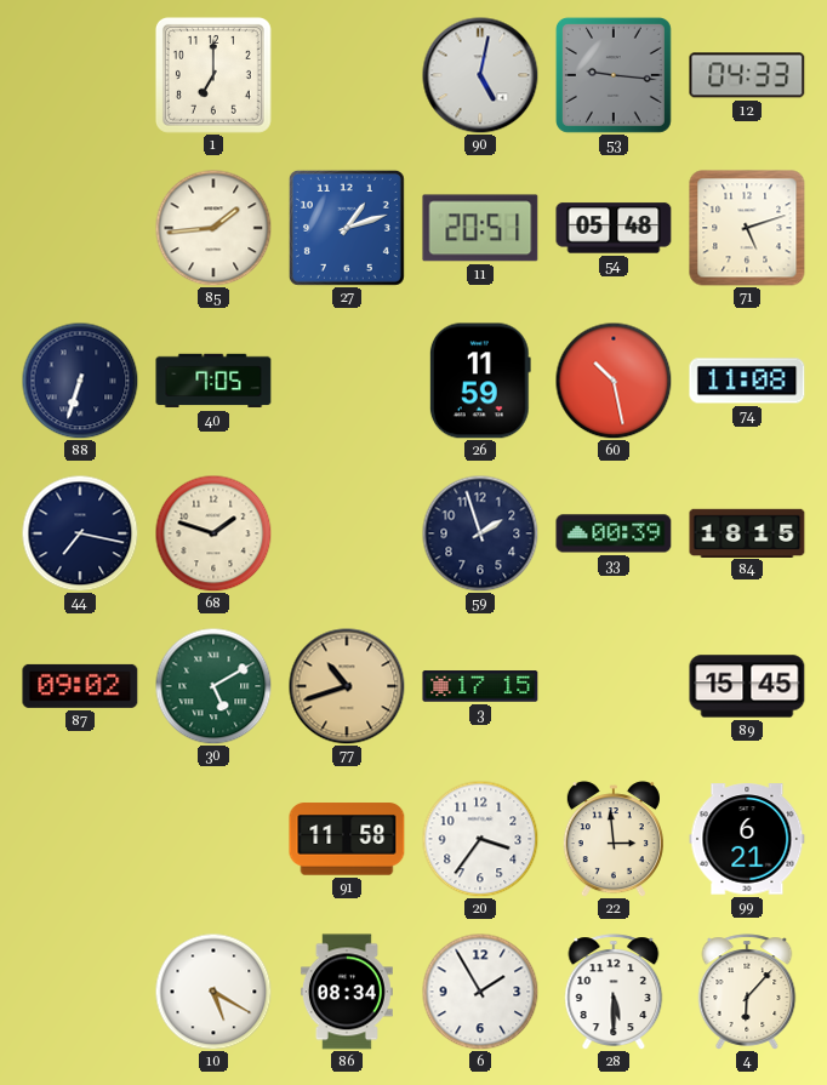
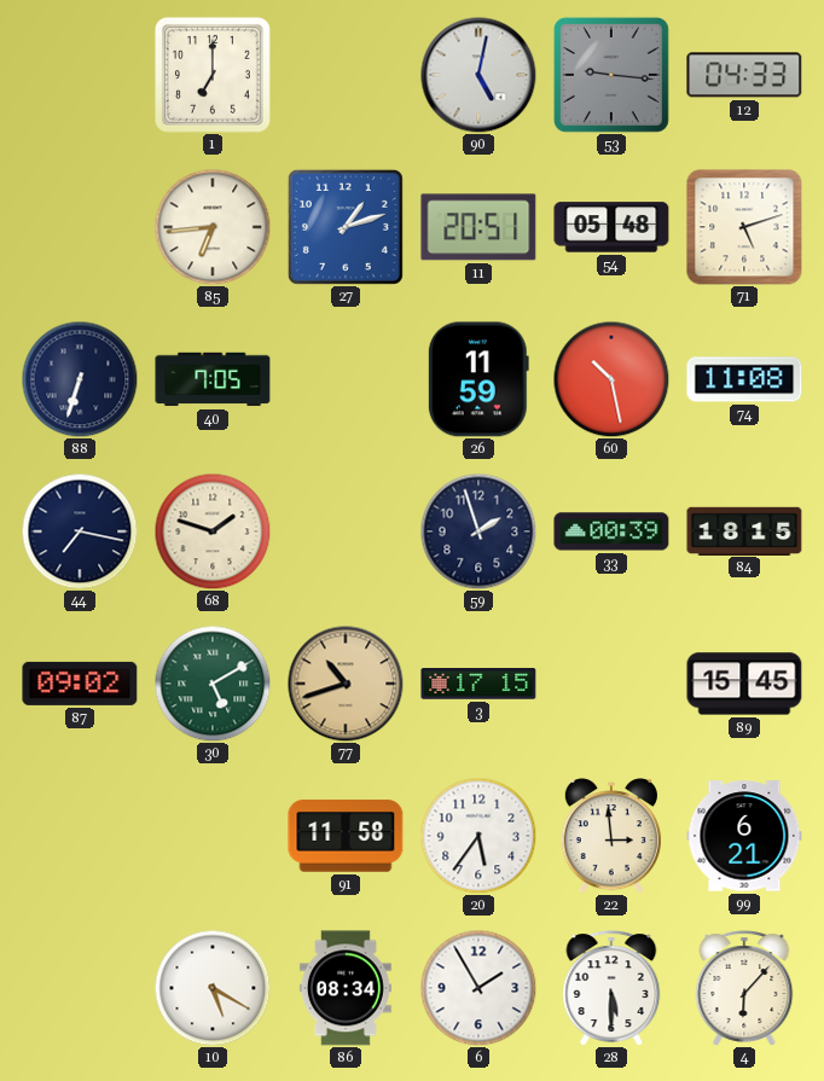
85: 1:44 -> 6:44
20: 3:36 -> 5:36
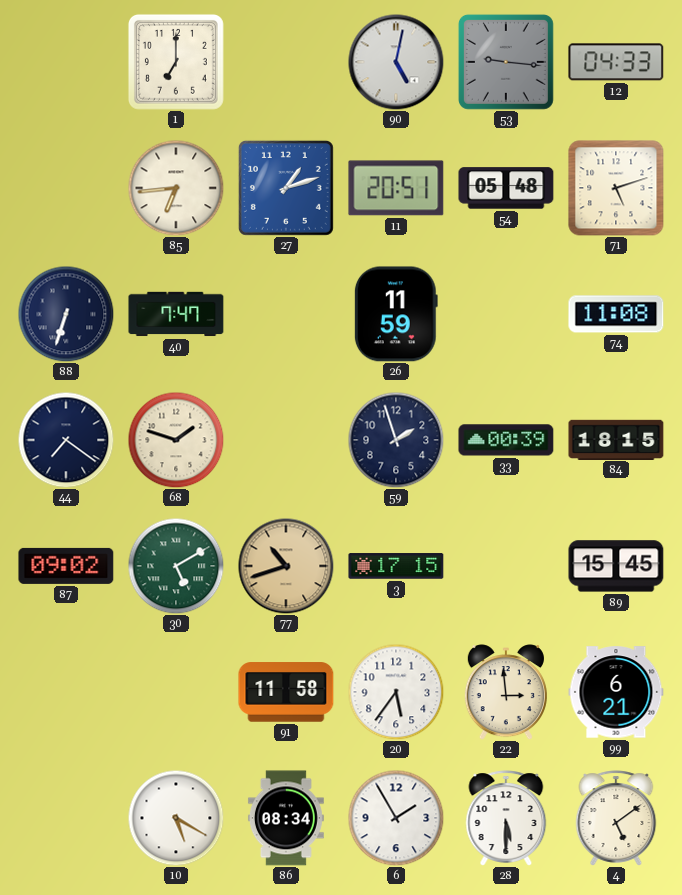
40: 7:05 -> 7:47
60: 10:28 -> none
44: 7:17 -> 7:21
4: 6:07 -> 5:09
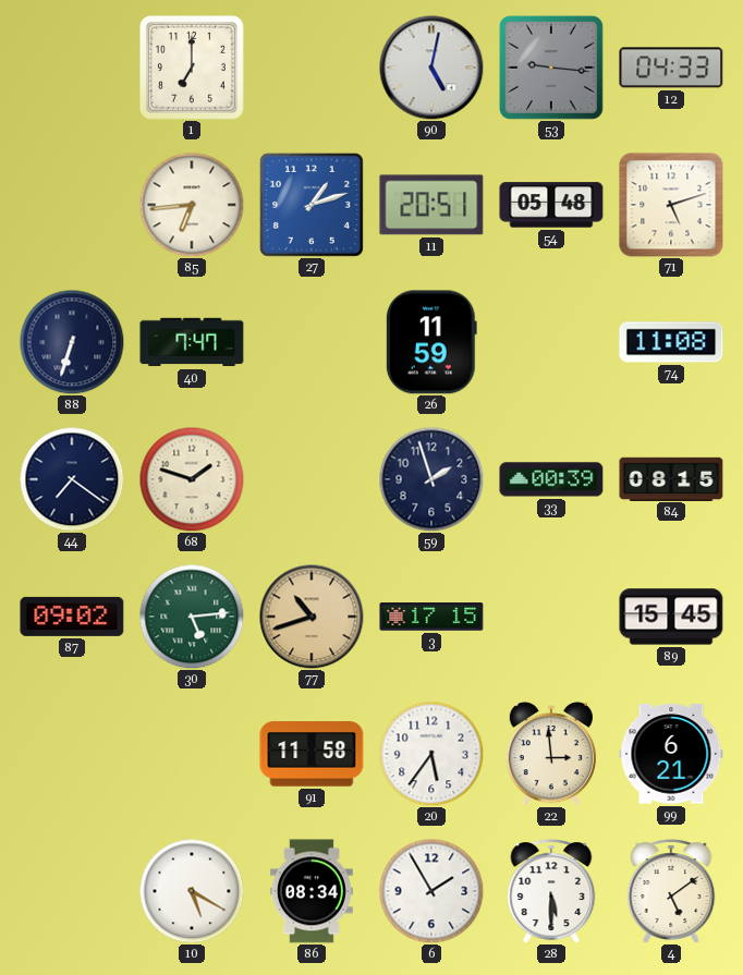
84: 18:15 -> 08:15
30: 5:10 -> 5:14
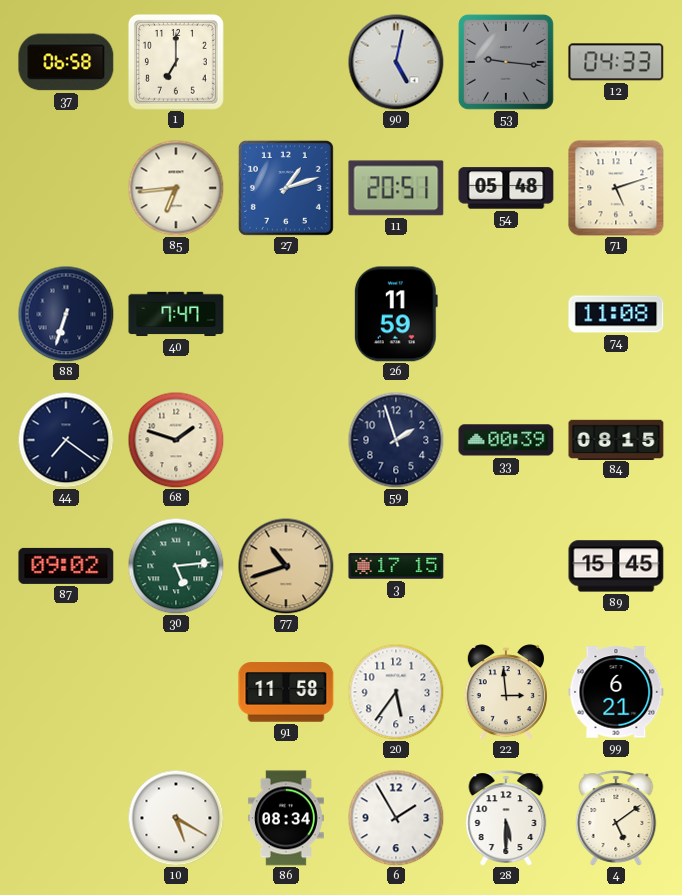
37: none -> 06:58
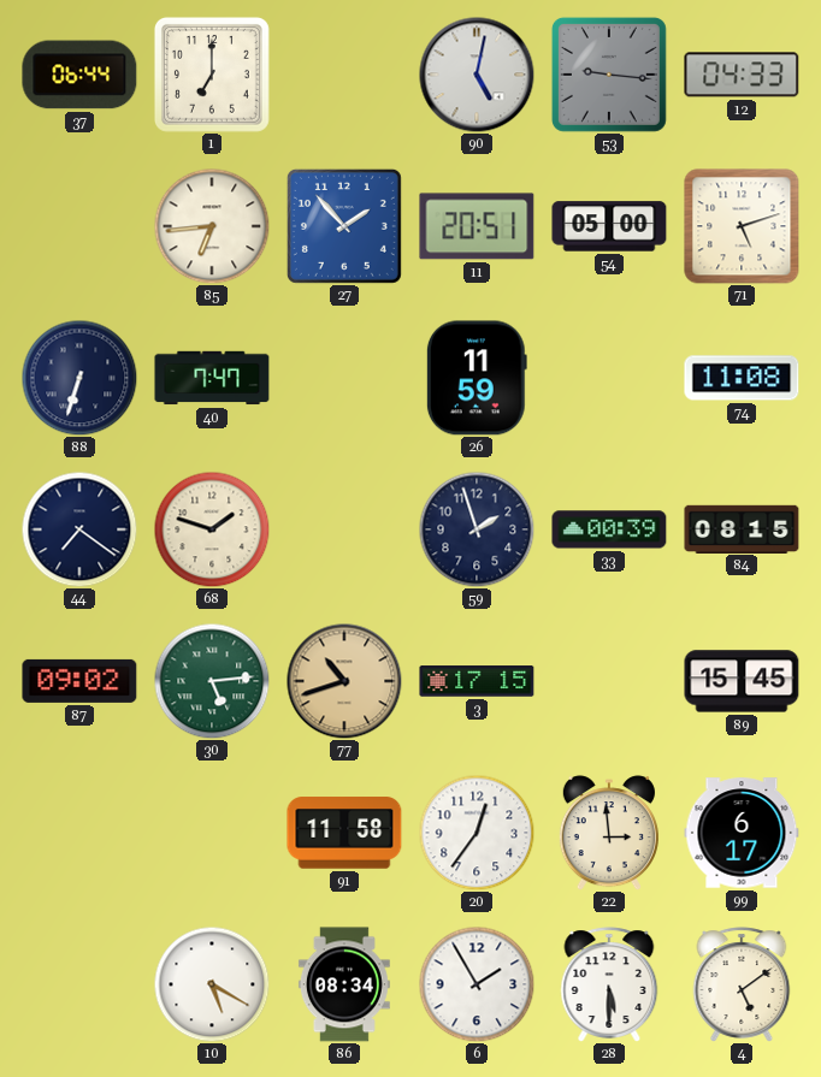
37: 06:58 -> 06:44
27: 1:12 -> 1:53
54: 05:48 -> 05:00
20: 5:36 -> 12:36
99: 6:21 -> 6:17
